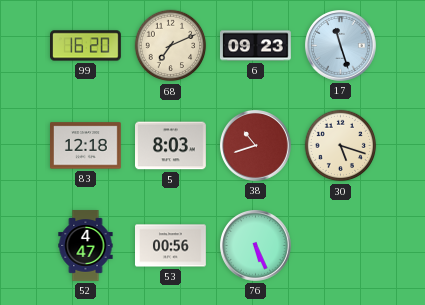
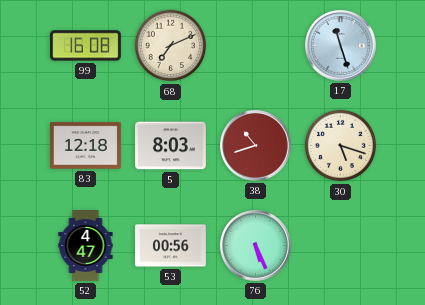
99: 16:20 -> 16:08
6: 09:23 -> none
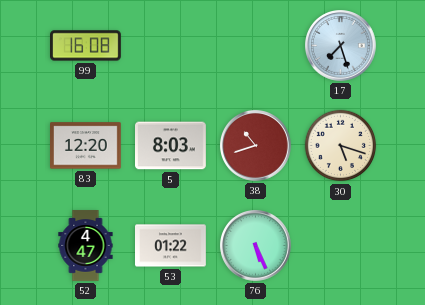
68: 7:11 -> none
17: 11:27 -> 7:27
83: 12:18 -> 12:20
53: 00:56 -> 01:22
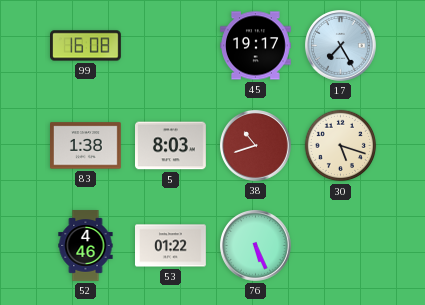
45: none -> 19:17
17: 7:27 -> 7:25
83: 12:20 -> 1:38
52: 4:47 -> 4:46
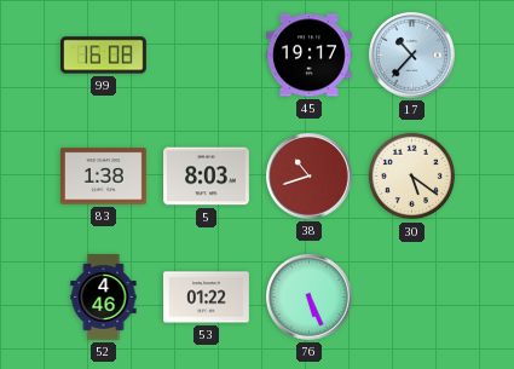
17: 7:25 -> 10:37
30: 5:18 -> 5:21
